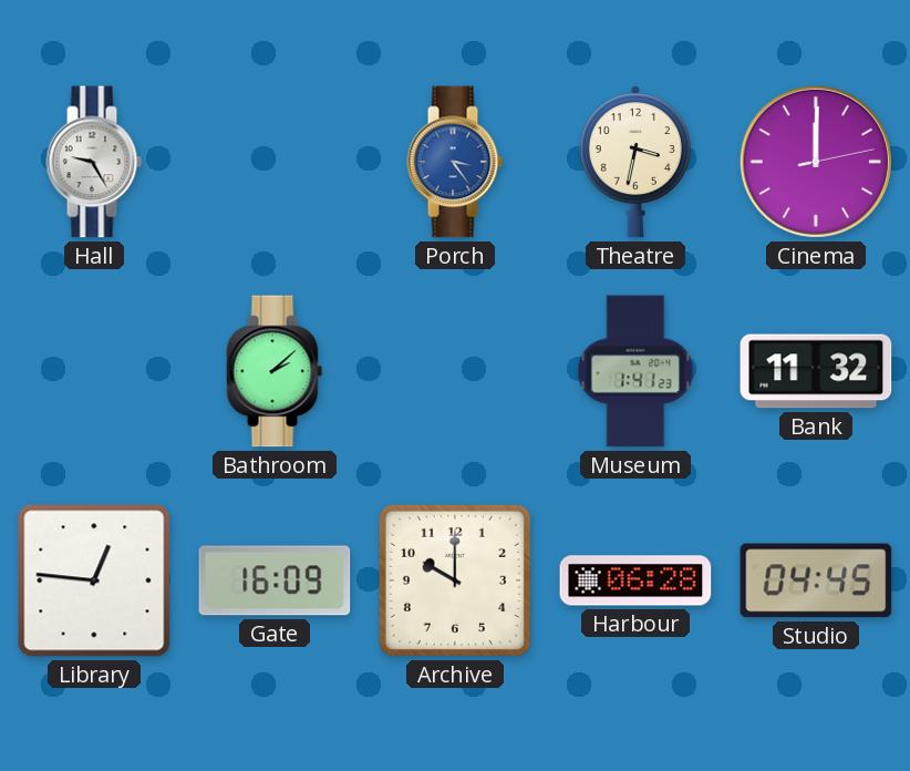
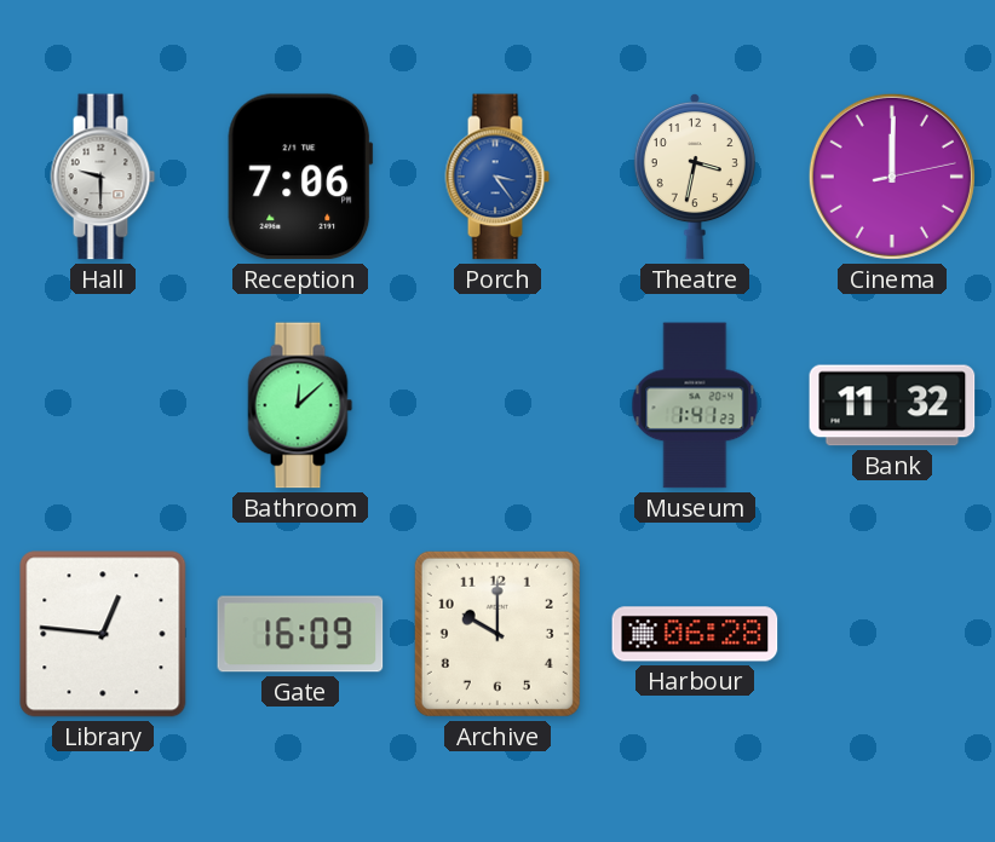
Hall: 9:25 -> 9:30
Reception: none -> 7:06
Bathroom: 2:08 -> 12:08
Studio: 04:45 -> none
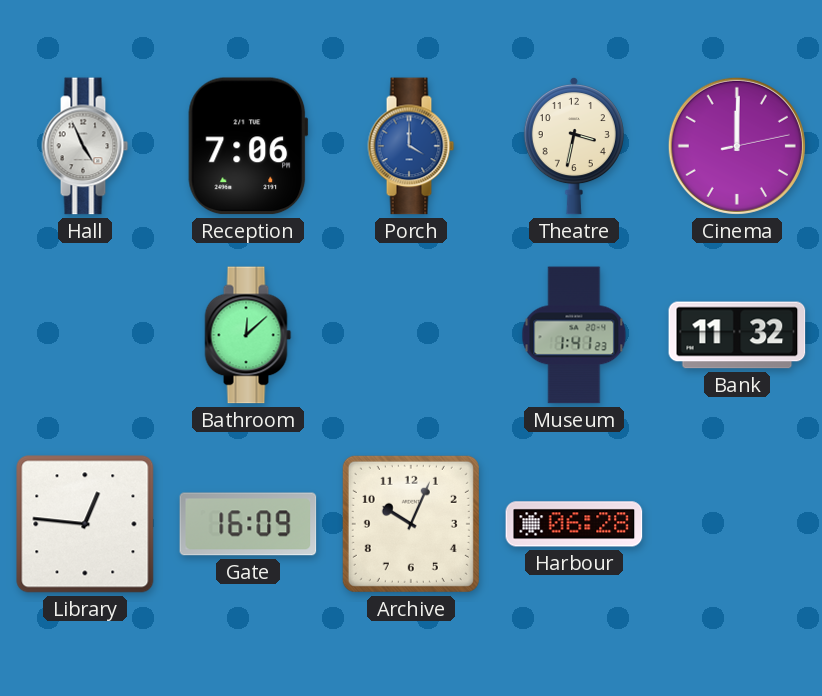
Hall: 9:30 -> 4:56
Porch: 3:24 -> 4:00
Archive: 10:00 -> 10:04
